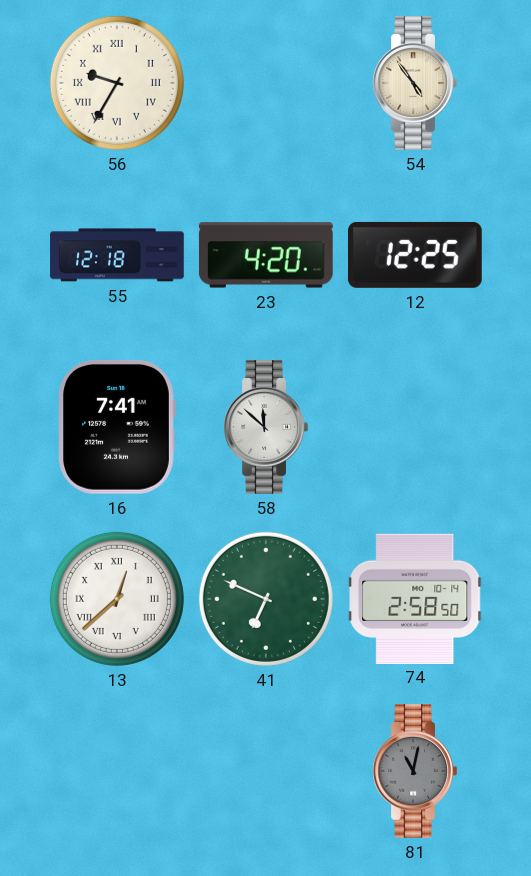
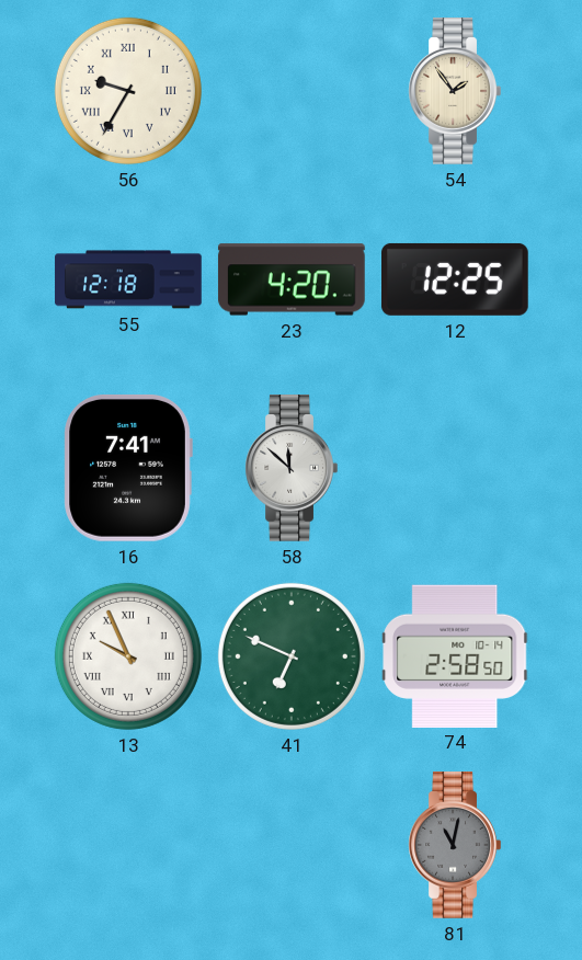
54: 4:54 -> 1:54
13: 12:38 -> 9:56
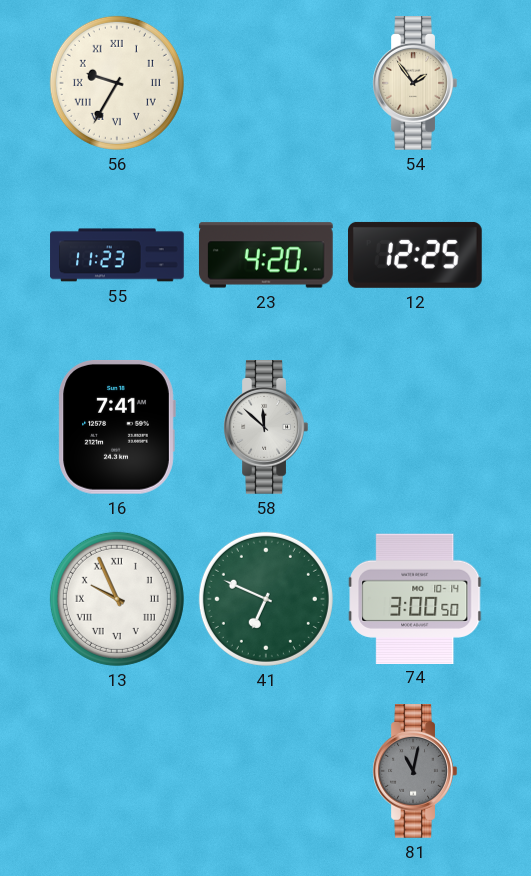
55: 12:18 -> 11:23
74: 2:58 -> 3:00
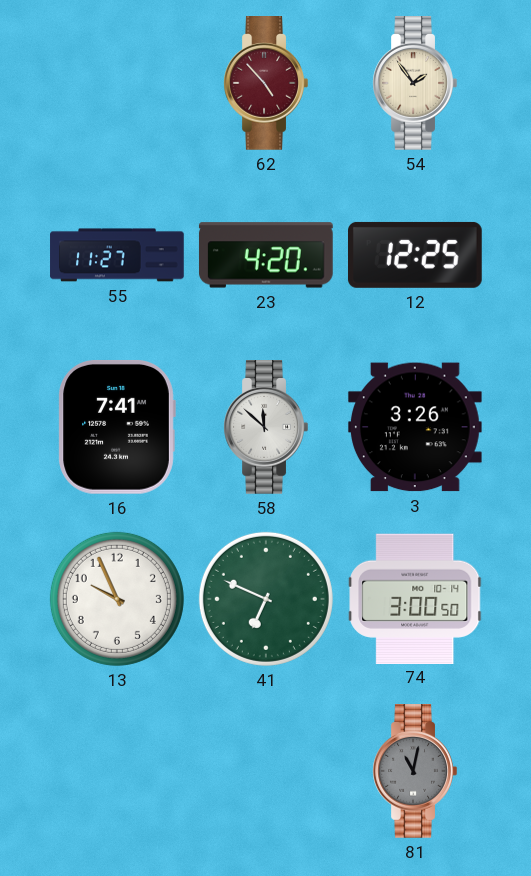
56: 9:35 -> none
62: none -> 4:53
55: 11:23 -> 11:27
3: none -> 3:26
13 numerals: Roman -> Arabic
